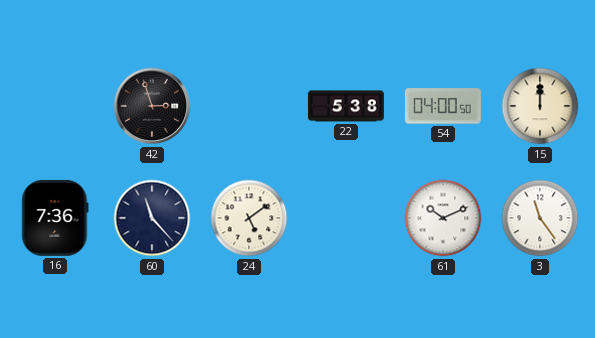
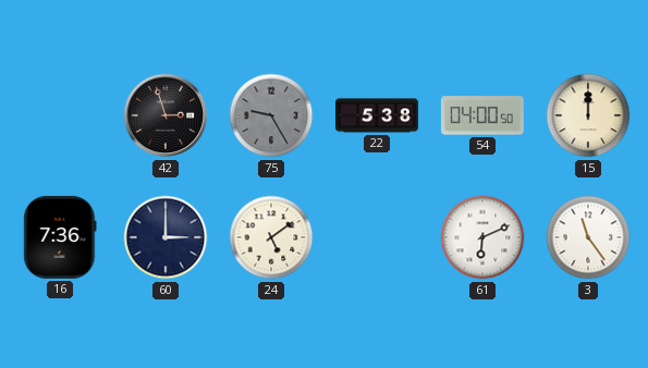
75: none -> 9:25
60: 11:23 -> 3:00
61: 10:11 -> 6:11
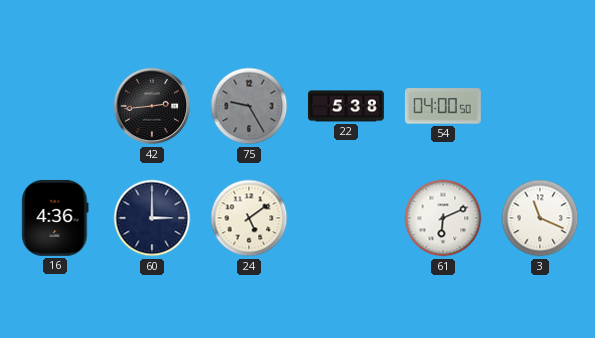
42: 2:57 -> 2:44
15: 12:00 -> none
16: 7:36 -> 4:36
3: 11:24 -> 11:19
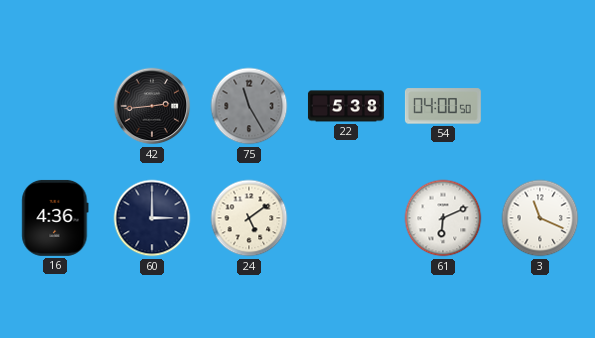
75: 9:25 -> 11:25
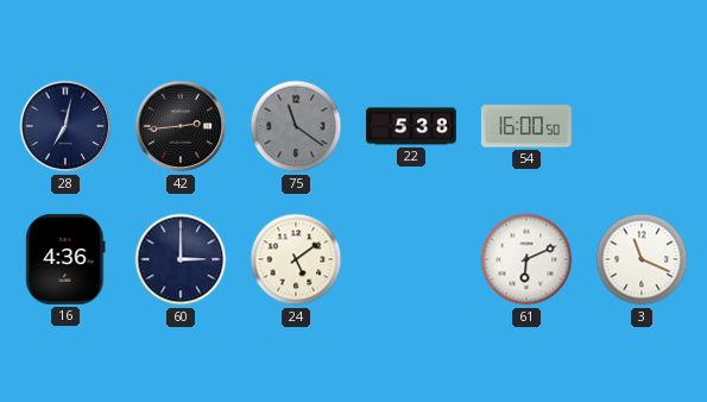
28: none -> 7:02
75: 11:25 -> 11:21
54: 04:00 -> 16:00
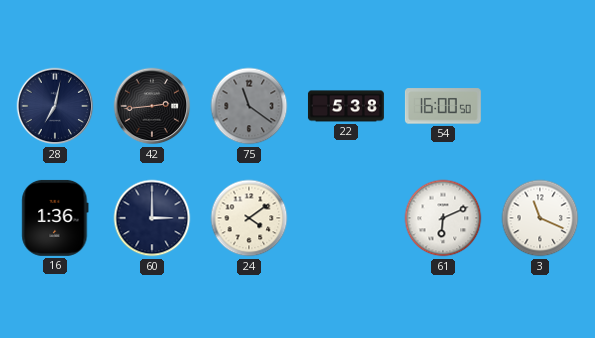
16: 4:36 -> 1:36
24: 5:09 -> 4:09
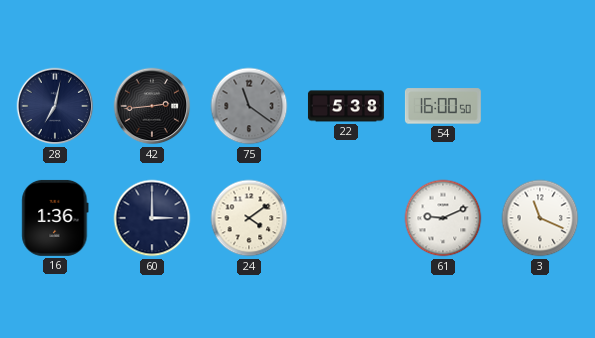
61: 6:11 -> 9:11
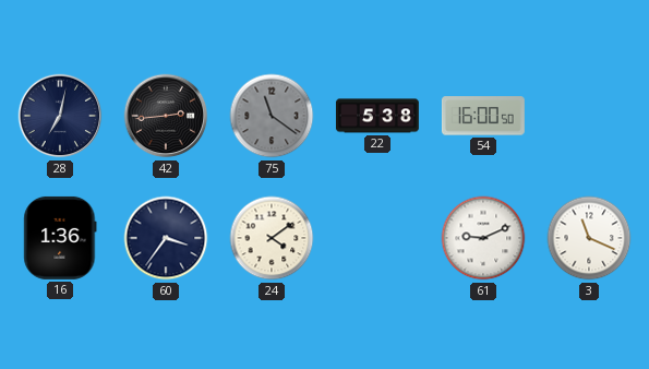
60: 3:00 -> 3:36
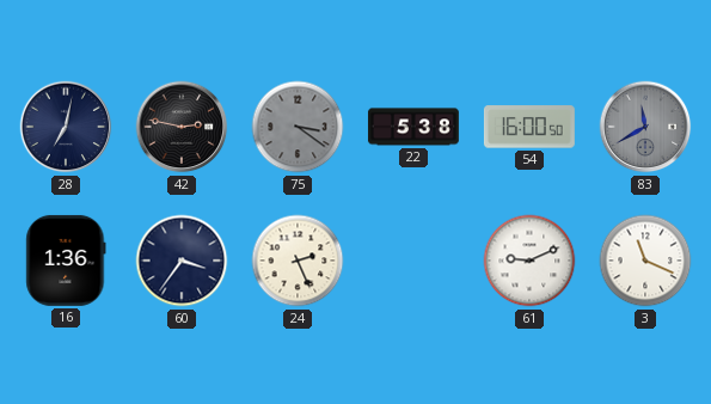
42: 2:44 -> 2:47
75: 11:21 -> 3:21
83: none -> 11:40
24: 4:09 -> 2:26
